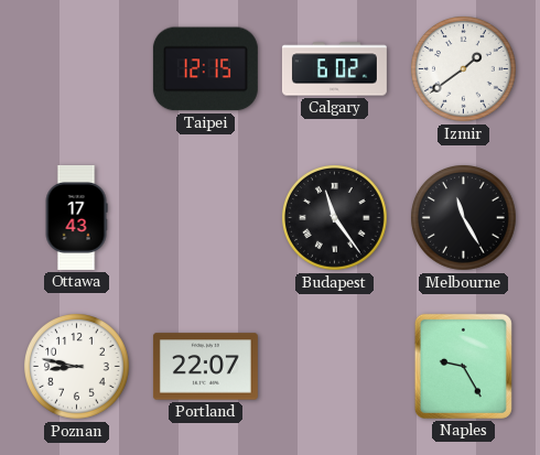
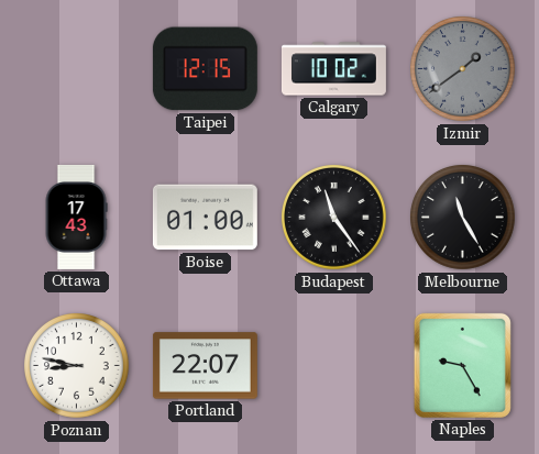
Calgary: 6:02 -> 10:02
Izmir dial: white -> grey
Boise: none -> 01:00
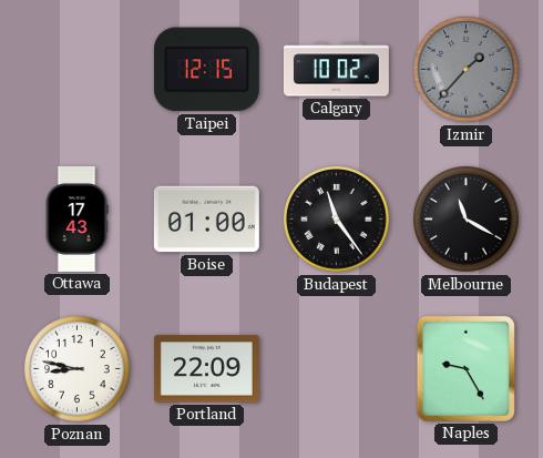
Izmir: 1:39 -> 1:37
Melbourne: 11:25 -> 11:20
Portland: 22:07 -> 22:09
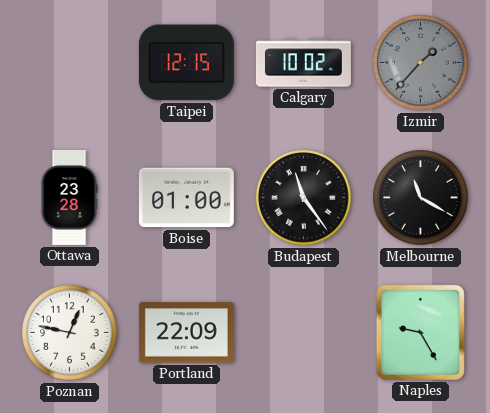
Ottawa: 17:43 -> 23:28
Poznan: 8:47 -> 12:47
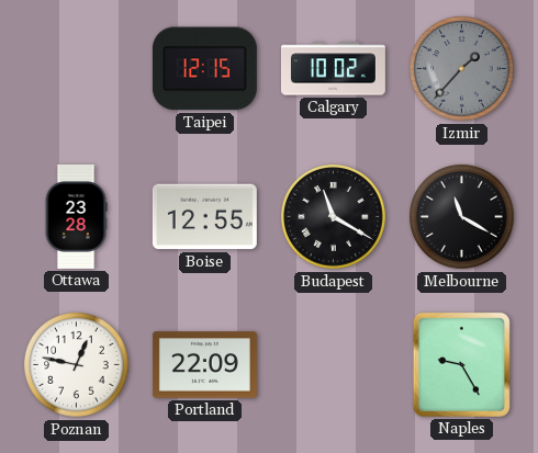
Boise: 01:00 -> 12:55
Budapest: 11:24 -> 11:20
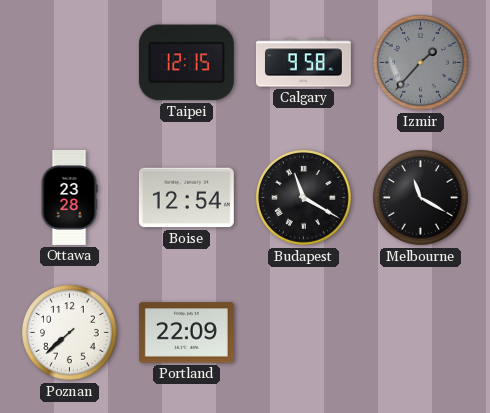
Calgary: 10:02 -> 9:58
Boise: 12:55 -> 12:54
Poznan: 12:47 -> 7:38
Naples: 9:25 -> none
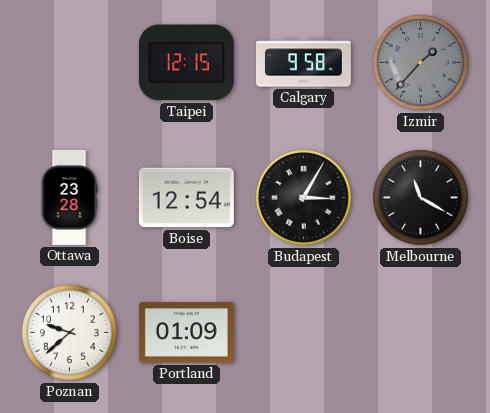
Budapest: 11:20 -> 3:05
Poznan: 7:38 -> 9:38
Portland: 22:09 -> 01:09
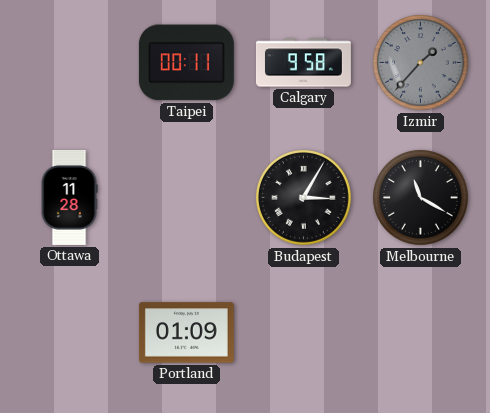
Taipei: 12:15 -> 00:11
Ottawa: 23:28 -> 11:28
Boise: 12:54 -> none
Poznan: 9:38 -> none
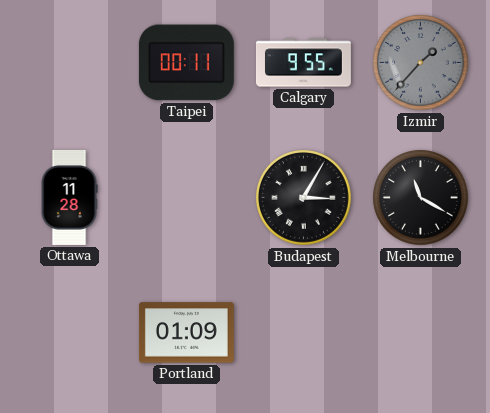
Calgary: 9:58 -> 9:55
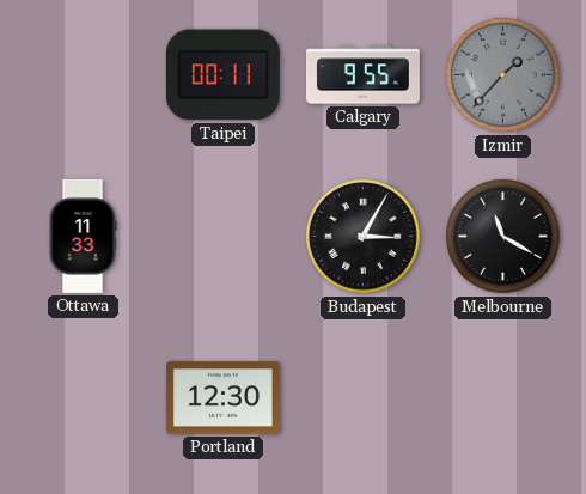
Ottawa: 11:28 -> 11:33
Portland: 01:09 -> 12:30
